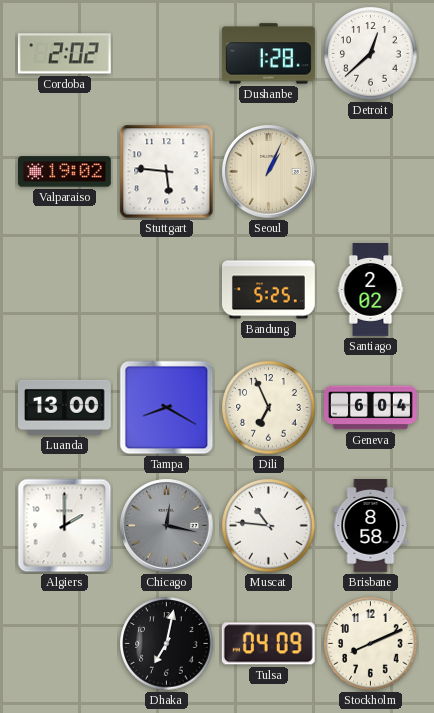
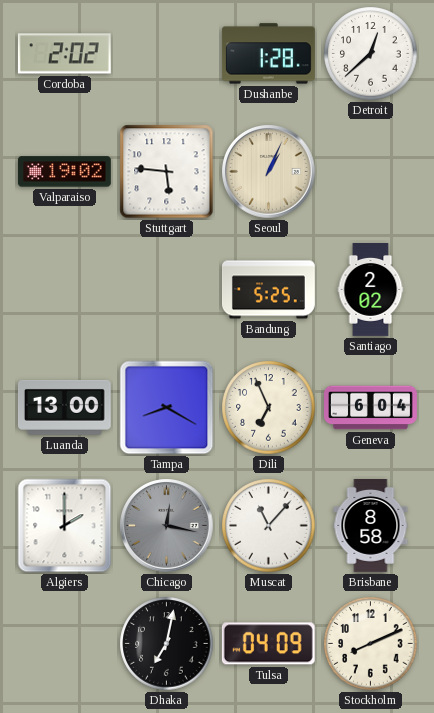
Muscat: 10:46 -> 11:07
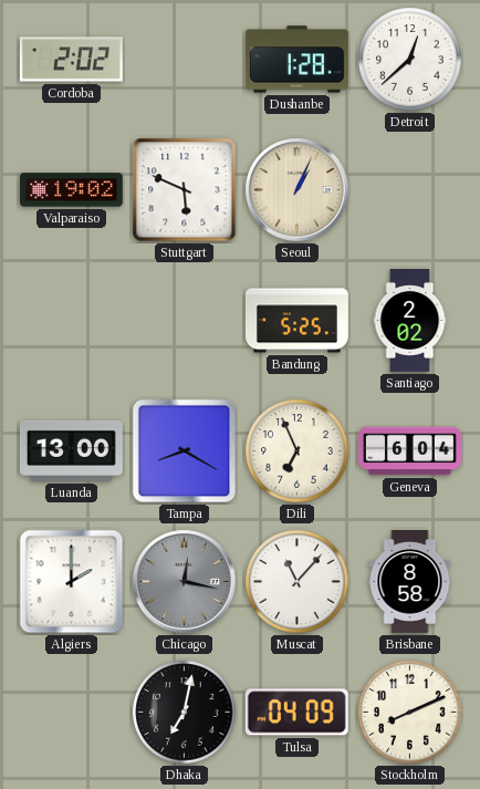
Stuttgart: 5:46 -> 5:49
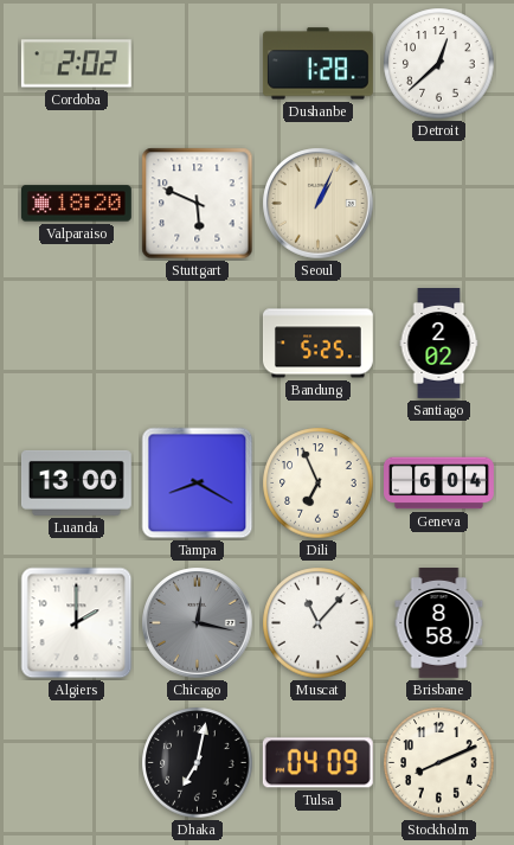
Valparaiso: 19:02 -> 18:20
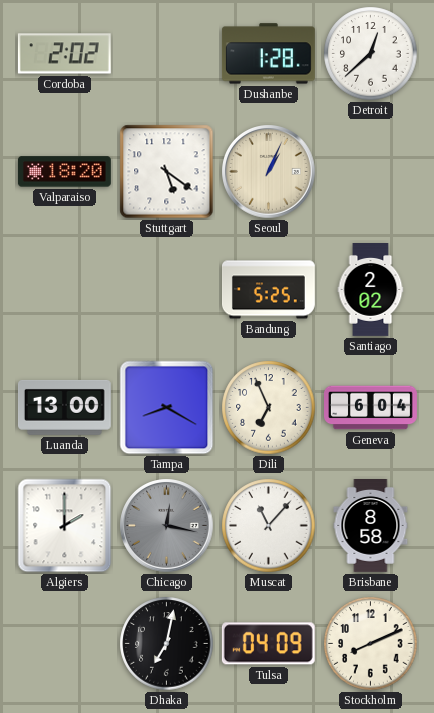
Stuttgart: 5:49 -> 5:21
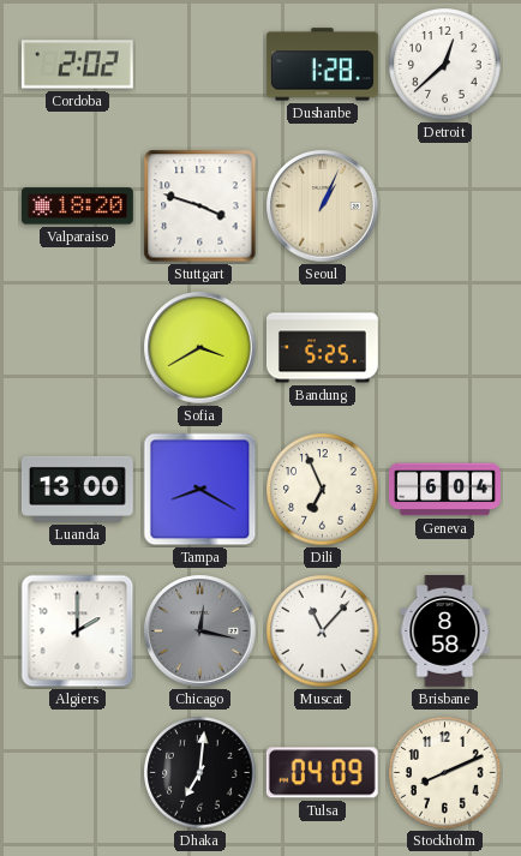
Stuttgart: 5:21 -> 3:48
Sofia: none -> 3:40
Santiago: 2:02 -> none
Dhaka: 7:02 -> 7:01
